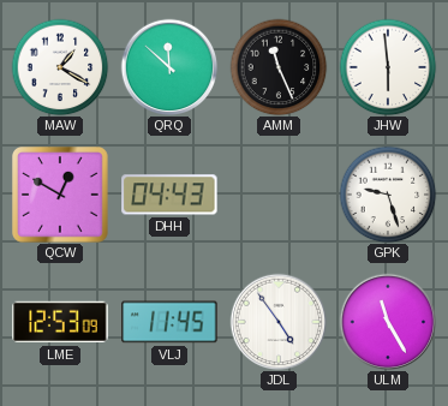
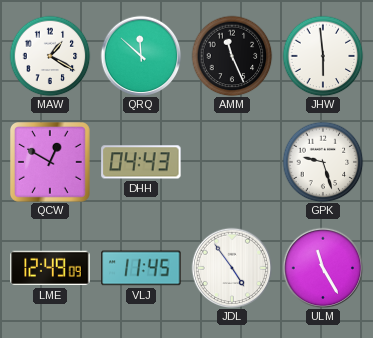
LME: 12:53 -> 12:49
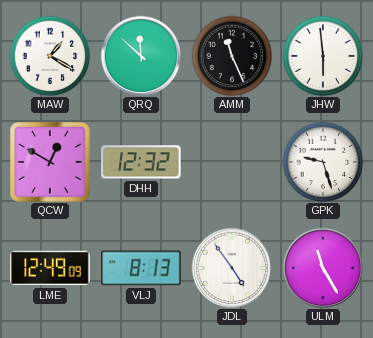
DHH: 04:43 -> 12:32
VLJ: 11:45 -> 8:13
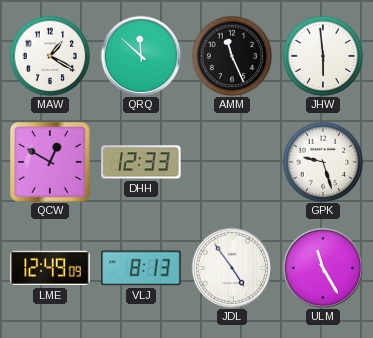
DHH: 12:32 -> 12:33
